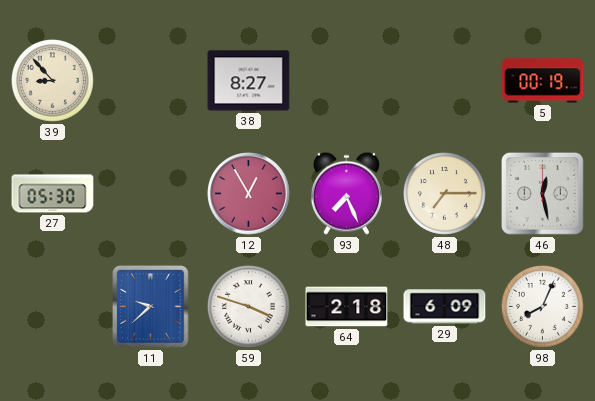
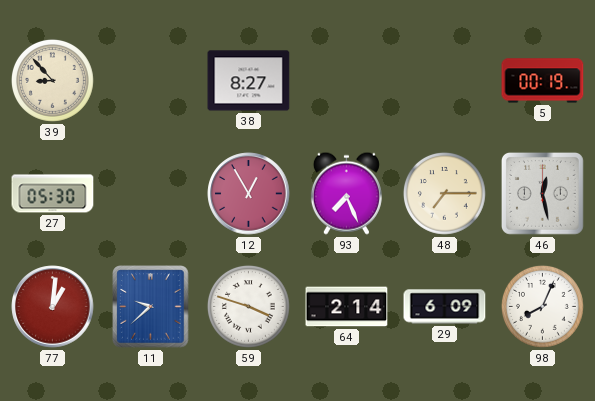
77: none -> 1:01
64: 2:18 -> 2:14
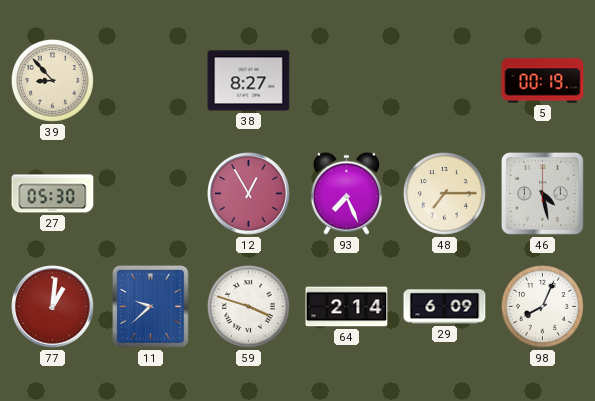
46: 12:28 -> 4:28
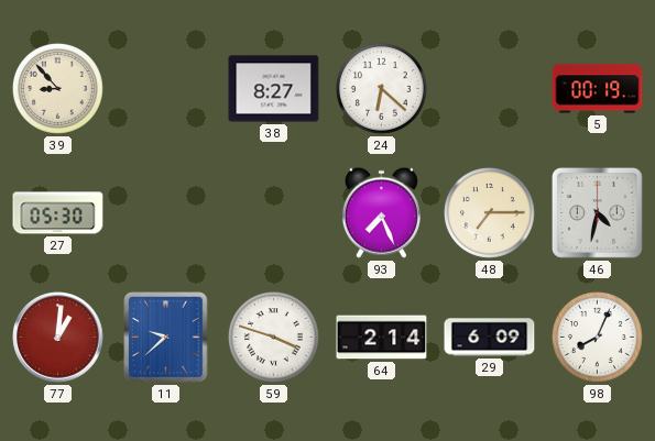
24: none -> 6:22
12: 12:55 -> none
46: 4:28 -> 4:32
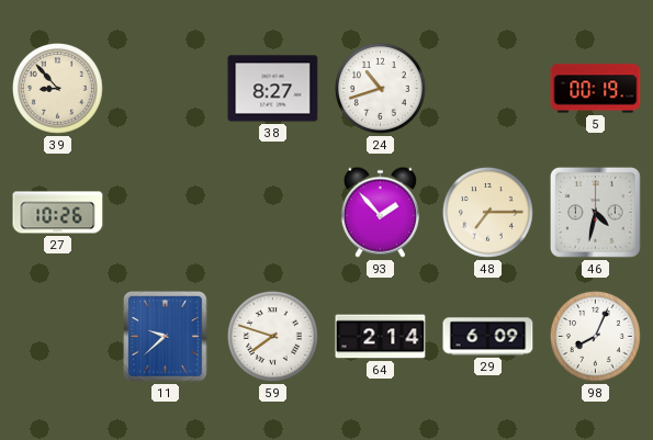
24: 6:22 -> 10:42
27: 05:30 -> 10:26
93: 7:26 -> 1:53
77: 1:01 -> none
59: 3:48 -> 7:48
